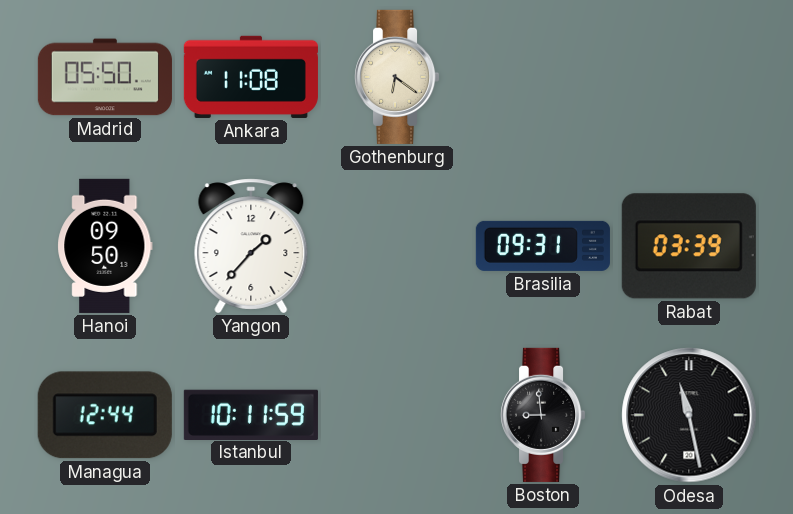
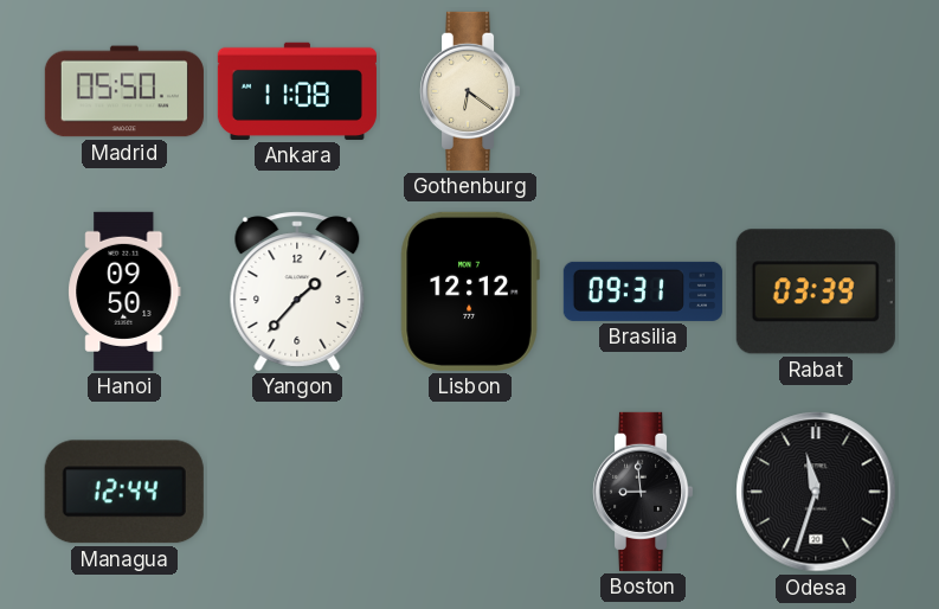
Lisbon: none -> 12:12
Istanbul: 10:11 -> none
Odesa: 11:28 -> 11:33
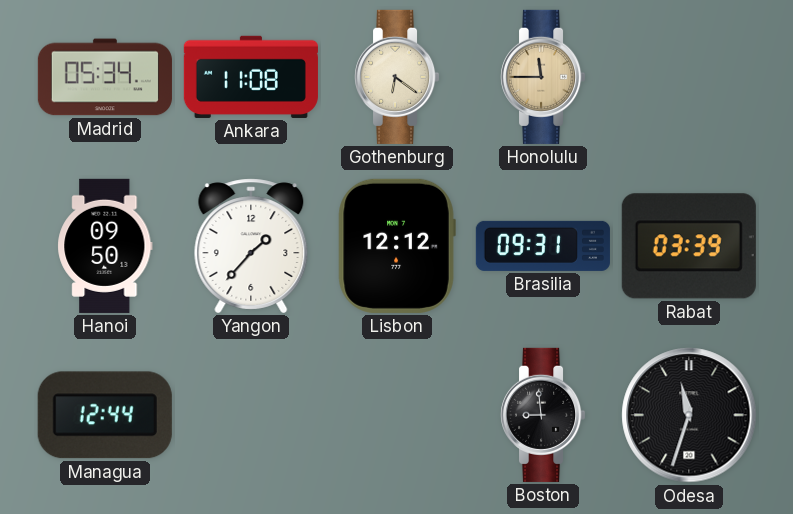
Madrid: 05:50 -> 05:34
Honolulu: none -> 11:45
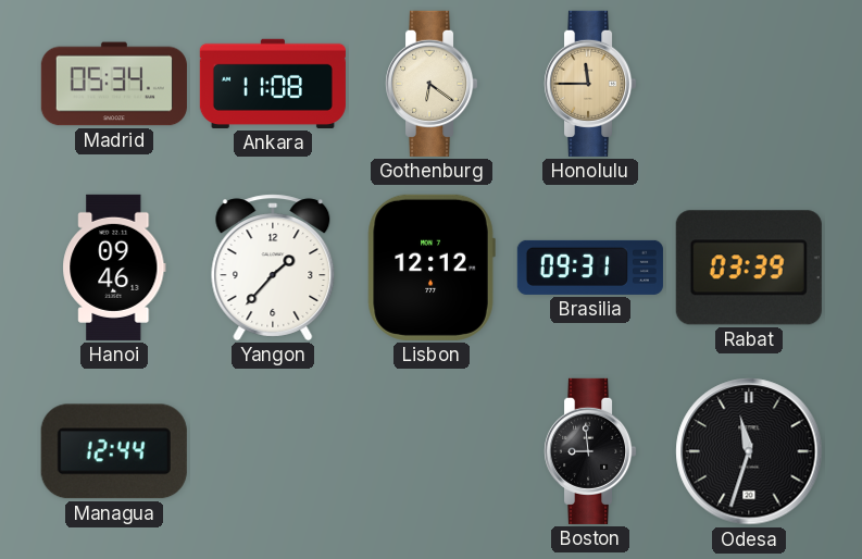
Hanoi: 09:50 -> 09:46
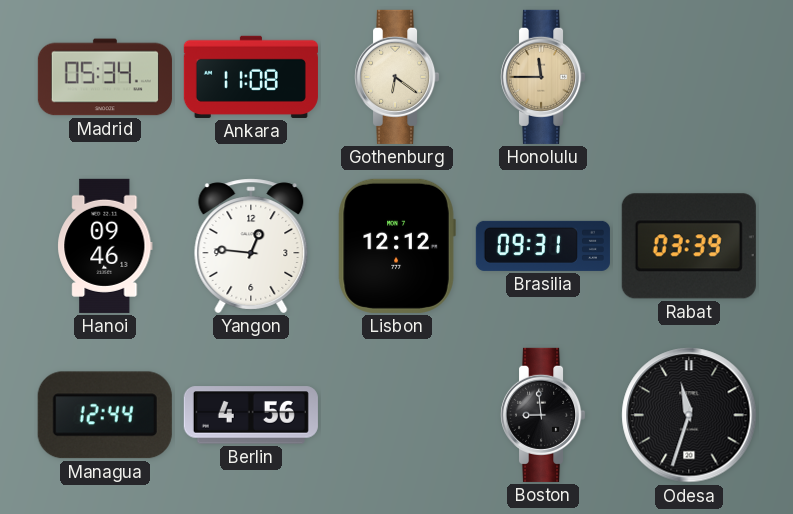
Yangon: 1:37 -> 12:46
Berlin: none -> 4:56
